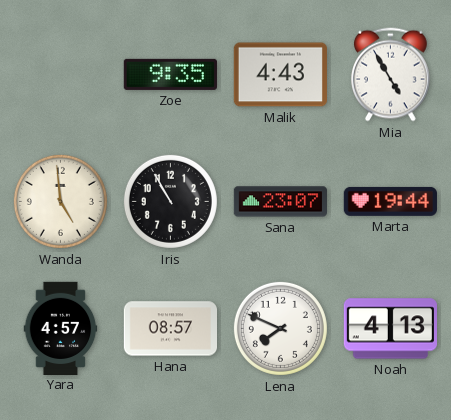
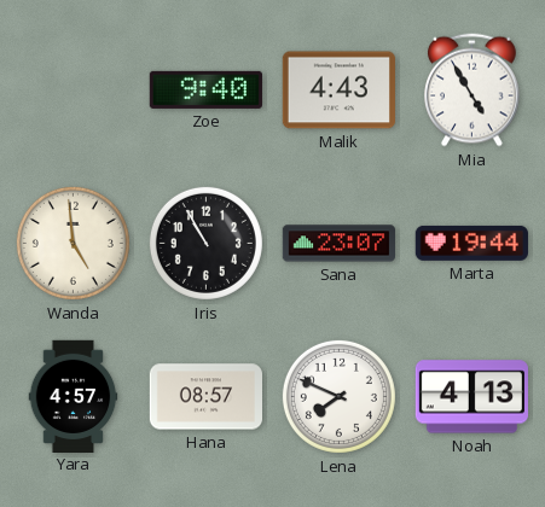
Zoe: 9:35 -> 9:40
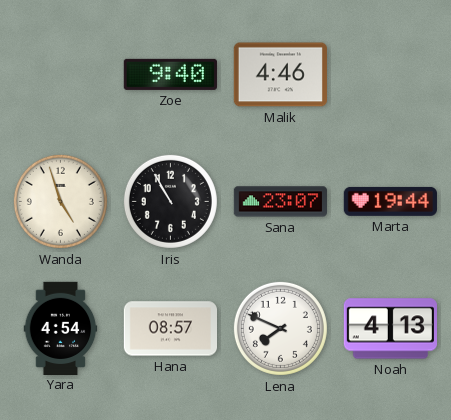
Malik: 4:43 -> 4:46
Mia: 4:55 -> none
Wanda: 4:59 -> 4:57
Yara: 4:57 -> 4:54
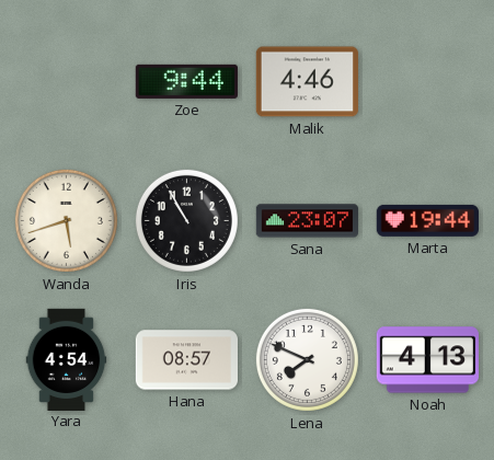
Zoe: 9:40 -> 9:44
Wanda: 4:57 -> 5:42
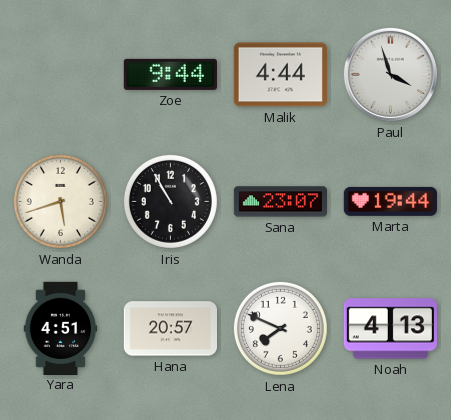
Malik: 4:46 -> 4:44
Paul: none -> 3:57
Yara: 4:54 -> 4:51
Hana: 08:57 -> 20:57
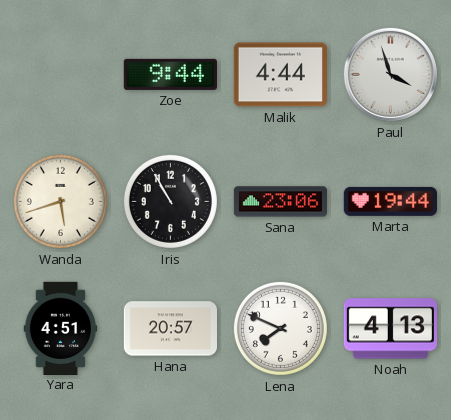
Sana: 23:07 -> 23:06
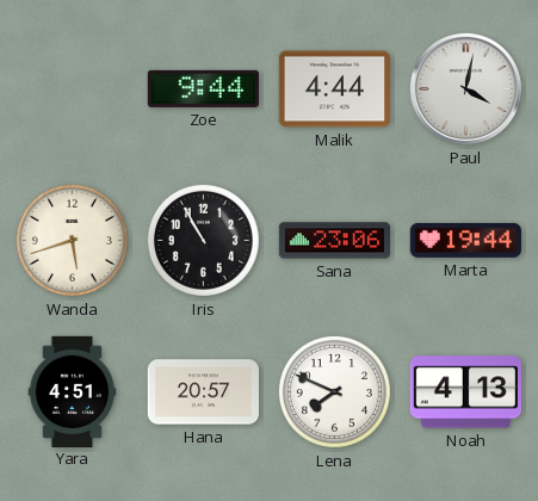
Paul: 3:57 -> 4:02
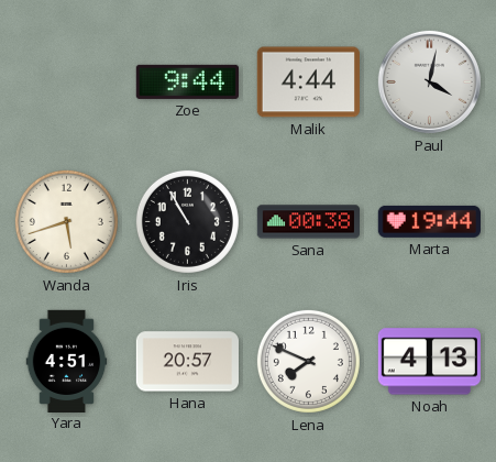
Sana: 23:06 -> 00:38
